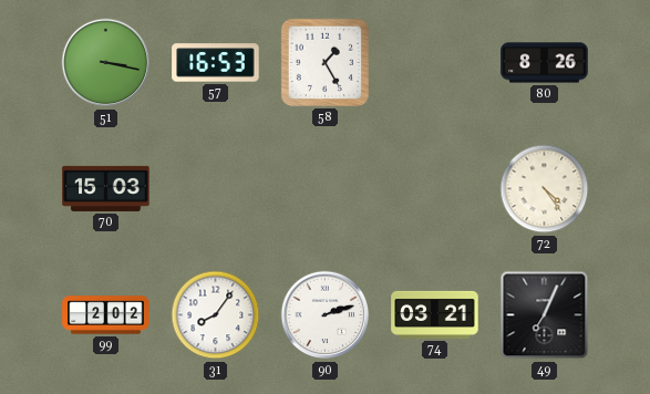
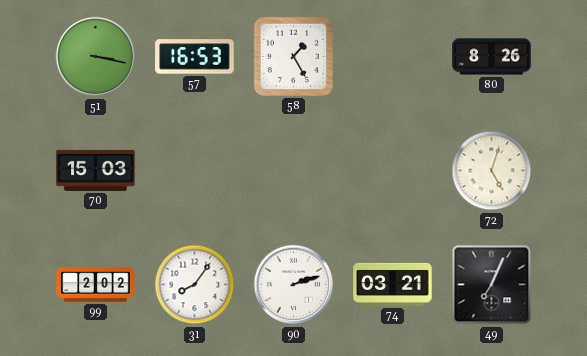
72: 4:24 -> 5:03
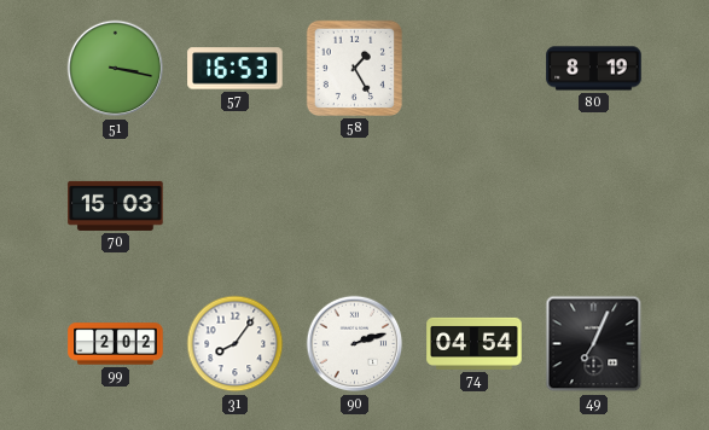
80: 8:26 -> 8:19
72: 5:03 -> none
74: 03:21 -> 04:54
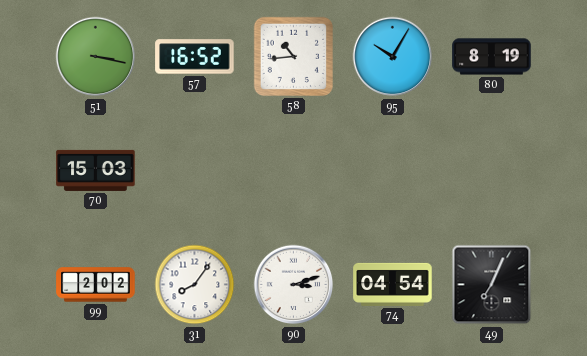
57: 16:53 -> 16:52
58: 1:25 -> 10:44
95: none -> 10:05
90: 2:12 -> 3:12
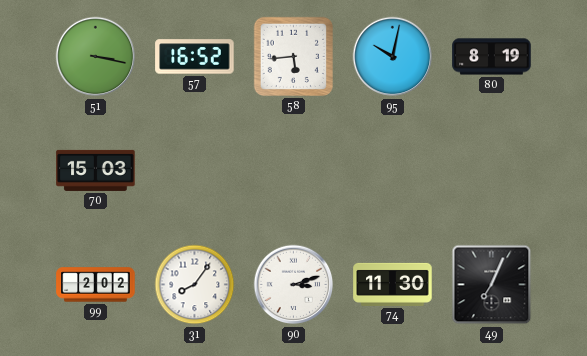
58: 10:44 -> 5:44
95: 10:05 -> 10:02
74: 04:54 -> 11:30
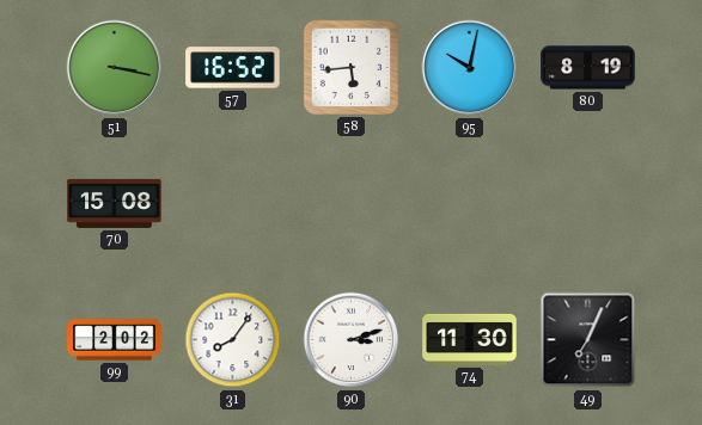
70: 15:03 -> 15:08
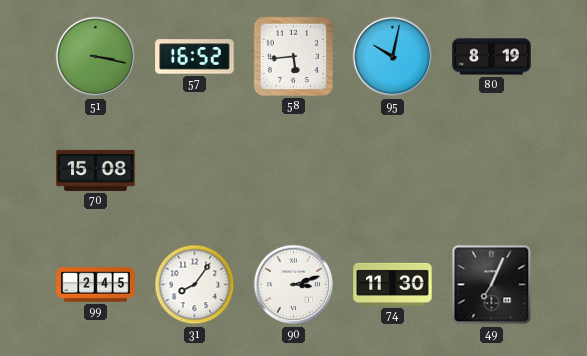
99: 2:02 -> 2:45
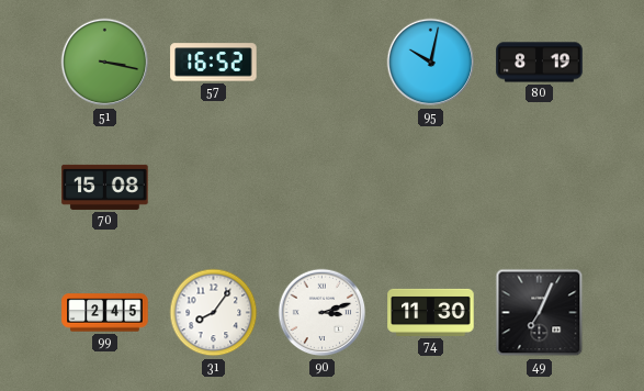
58: 5:44 -> none
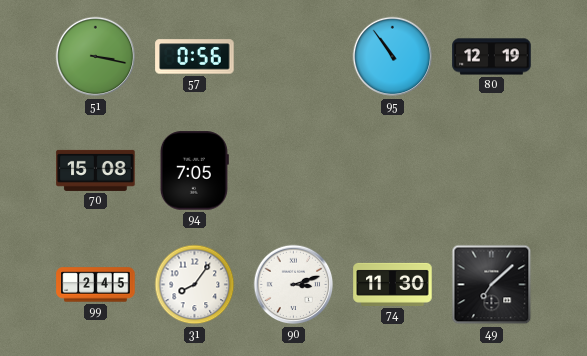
57: 16:52 -> 0:56
95: 10:02 -> 10:54
80: 8:19 -> 12:19
94: none -> 7:05
49: 7:04 -> 7:08
